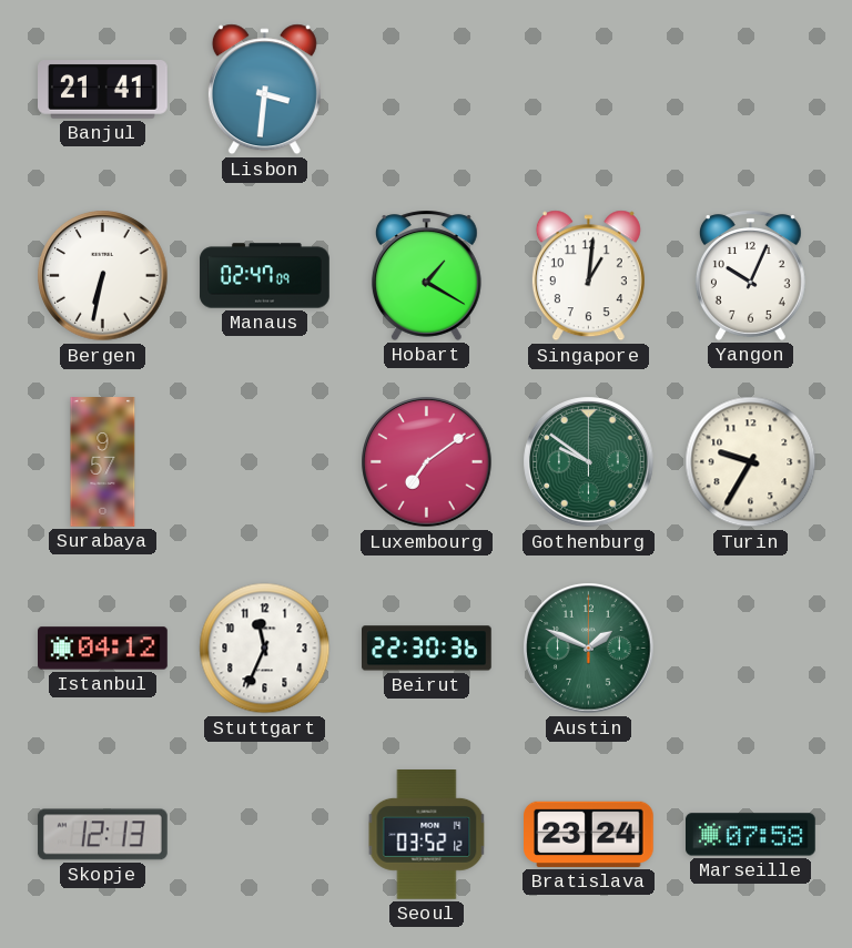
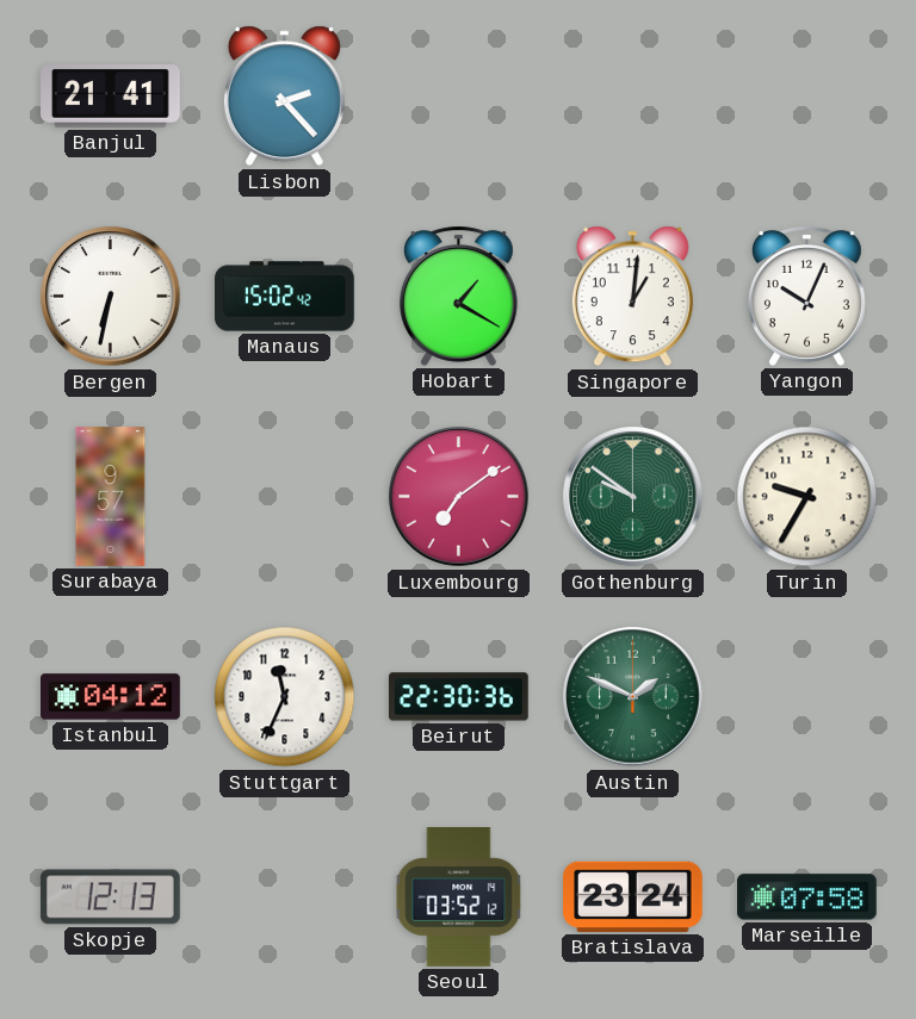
Lisbon: 3:31 -> 2:23
Manaus: 02:47 -> 15:02
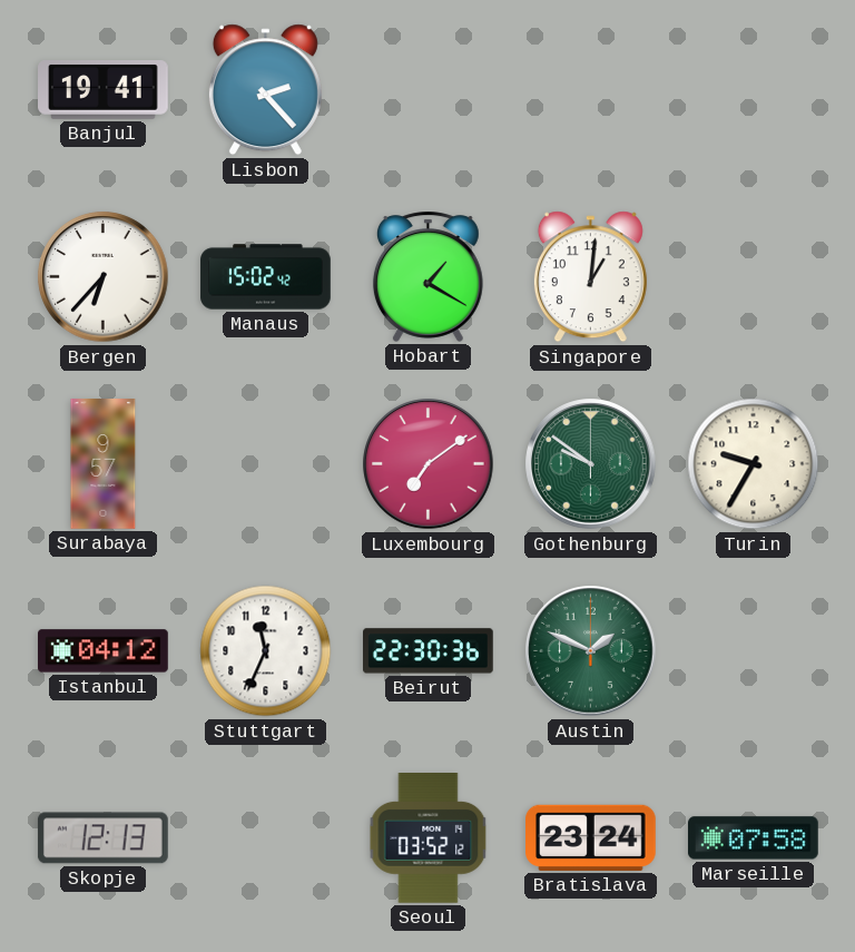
Banjul: 21:41 -> 19:41
Bergen: 6:32 -> 6:37
Yangon: 10:04 -> none
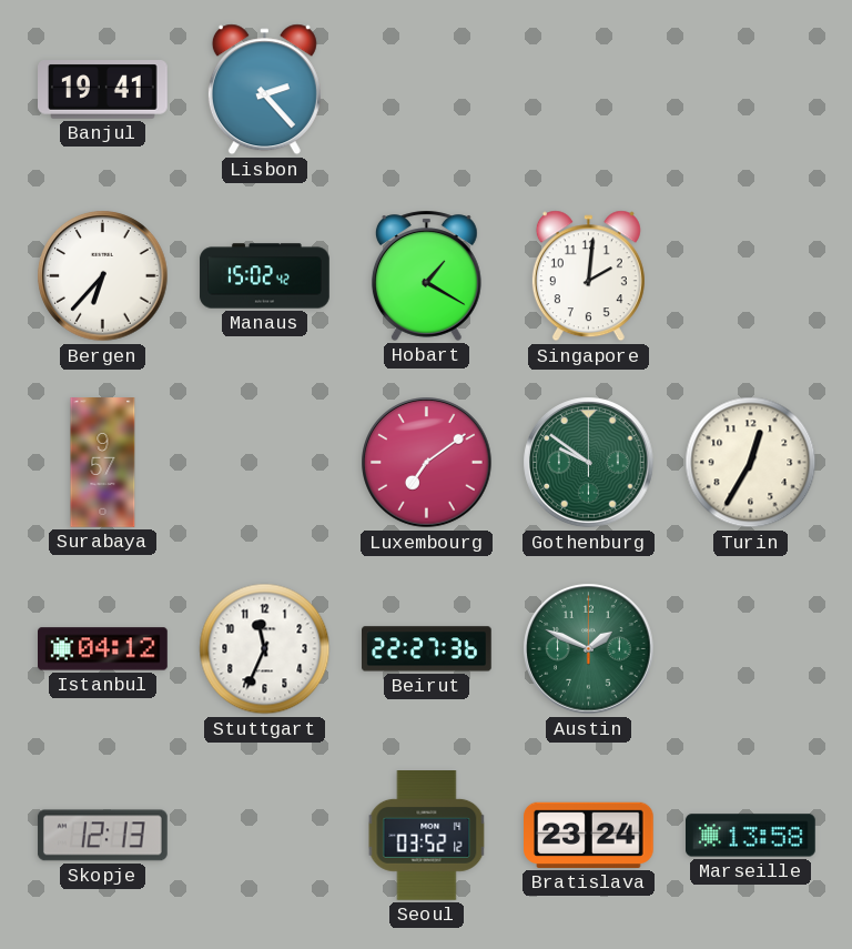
Singapore: 1:01 -> 2:01
Turin: 9:35 -> 12:35
Beirut: 22:30 -> 22:27
Marseille: 07:58 -> 13:58
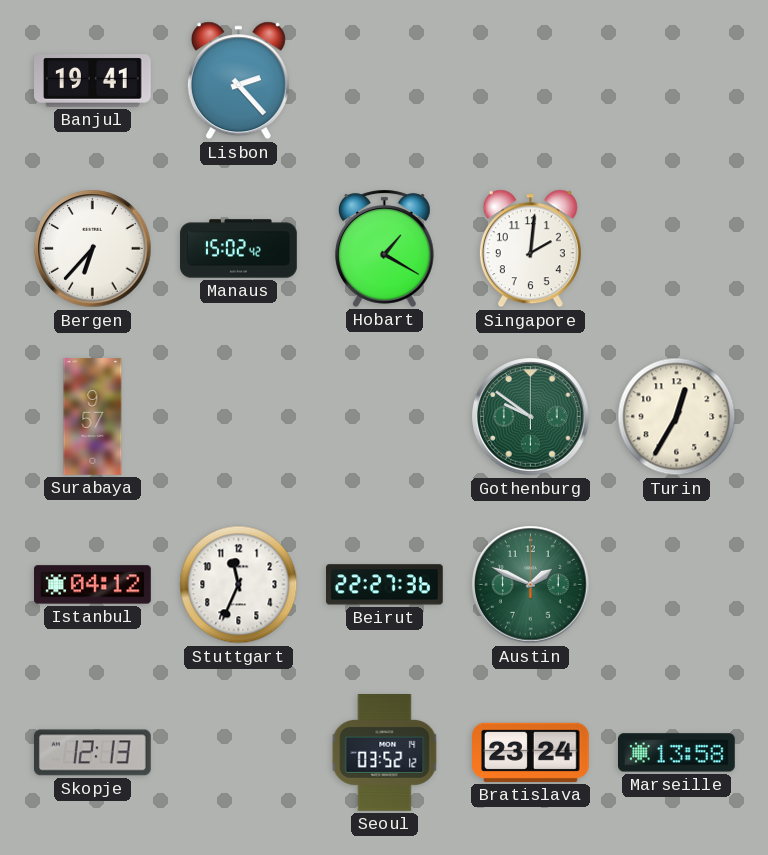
Luxembourg: 7:09 -> none
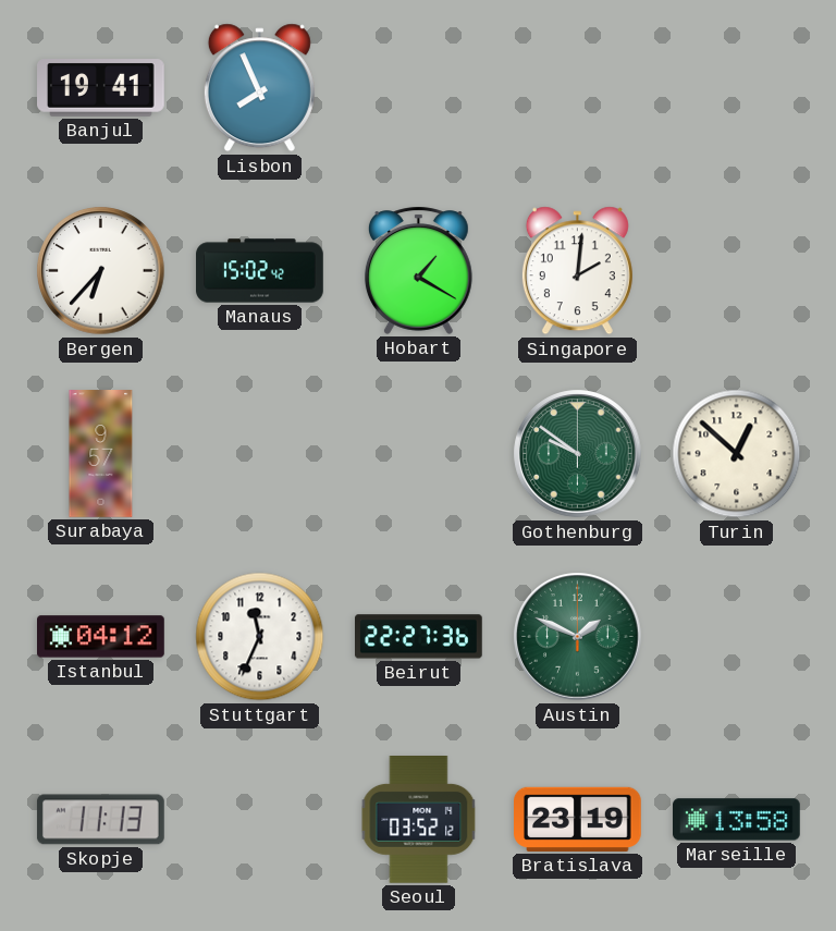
Lisbon: 2:23 -> 7:56
Turin: 12:35 -> 12:52
Skopje: 12:13 -> 11:13
Bratislava: 23:24 -> 23:19
